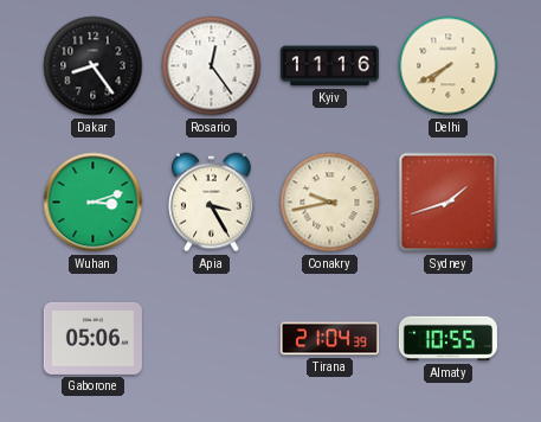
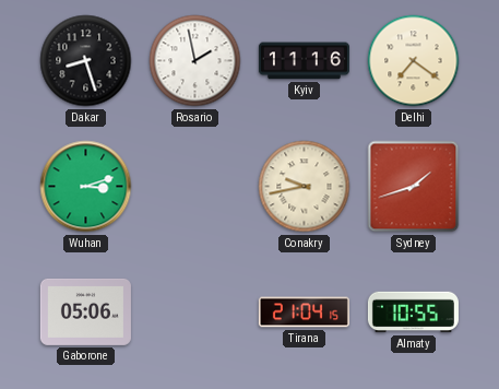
Dakar: 8:24 -> 8:27
Rosario: 12:24 -> 1:58
Delhi: 7:40 -> 7:21
Apia: 3:25 -> none
Tirana: 21:04:39 -> 21:04:15
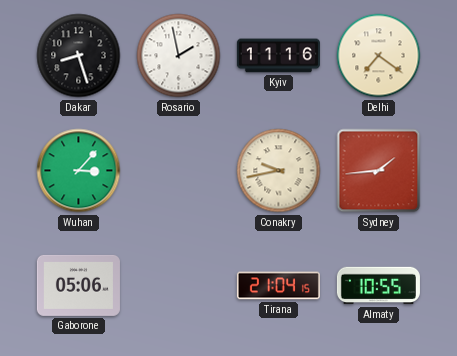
Wuhan: 3:12 -> 3:07
Sydney: 1:42 -> 1:44
